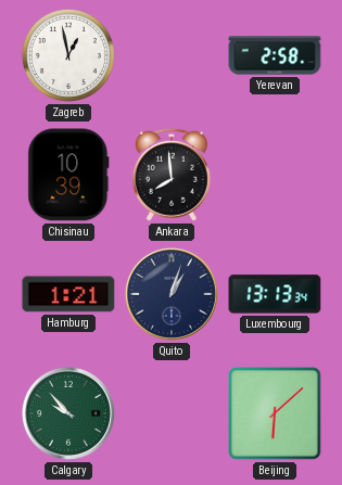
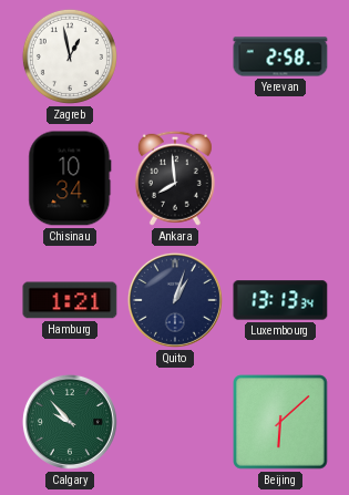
Chisinau: 10:39 -> 10:34
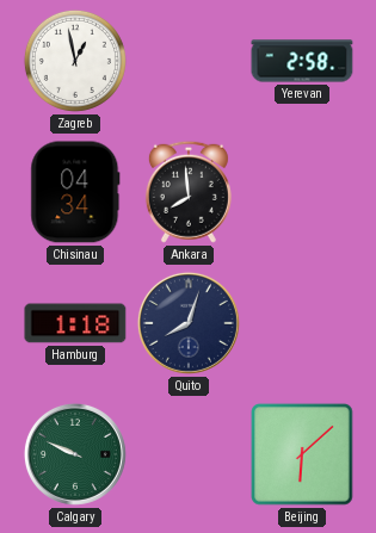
Chisinau: 10:34 -> 04:34
Hamburg: 1:21 -> 1:18
Quito: 1:03 -> 8:03
Luxembourg: 13:13 -> none
Calgary: 9:53 -> 9:49
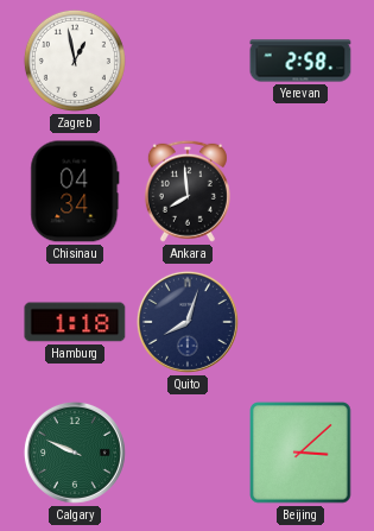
Beijing: 6:08 -> 3:08
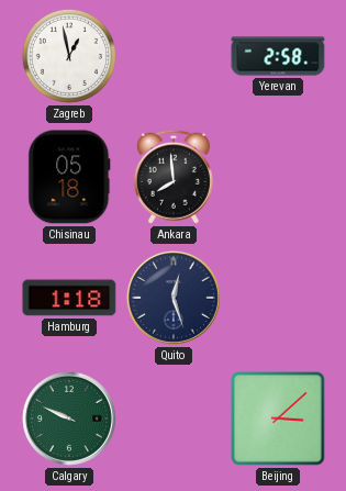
Chisinau: 04:34 -> 05:18
Quito: 8:03 -> 12:27
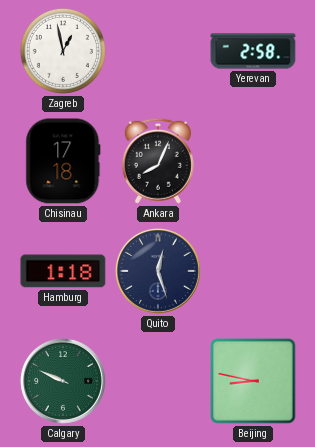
Chisinau: 05:18 -> 17:18
Ankara: 7:59 -> 8:04
Beijing: 3:08 -> 8:47
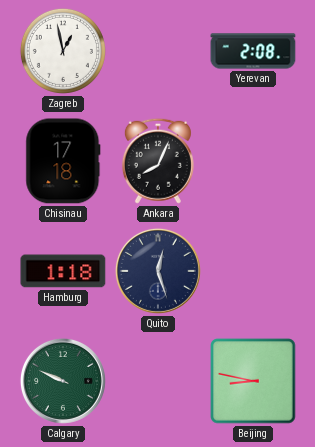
Yerevan: 2:58 -> 2:08
